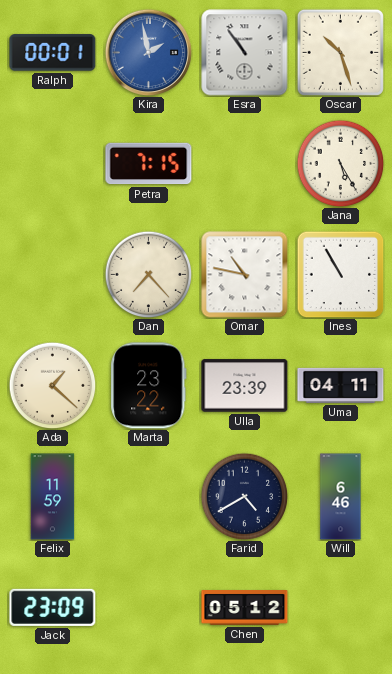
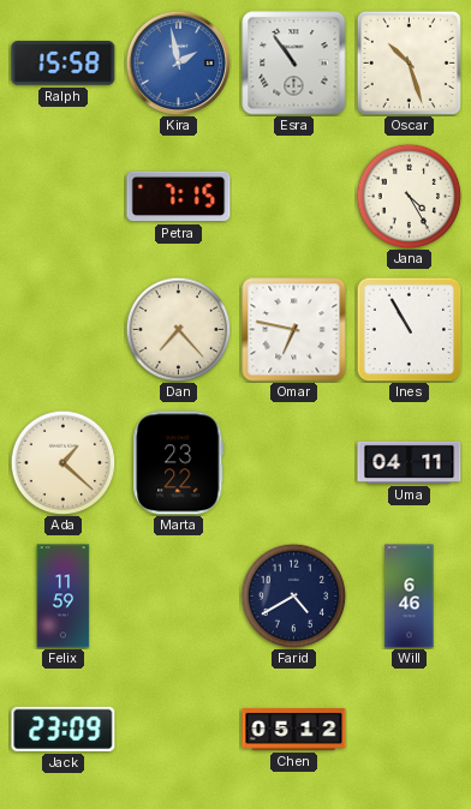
Ralph: 00:01 -> 15:58
Jana: 5:25 -> 4:25
Omar: 10:47 -> 6:47
Ulla: 23:39 -> none
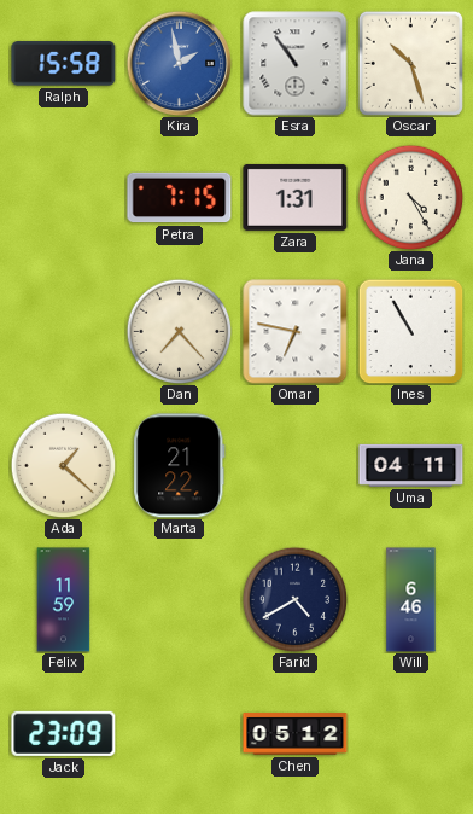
Zara: none -> 1:31
Marta: 23:22 -> 21:22
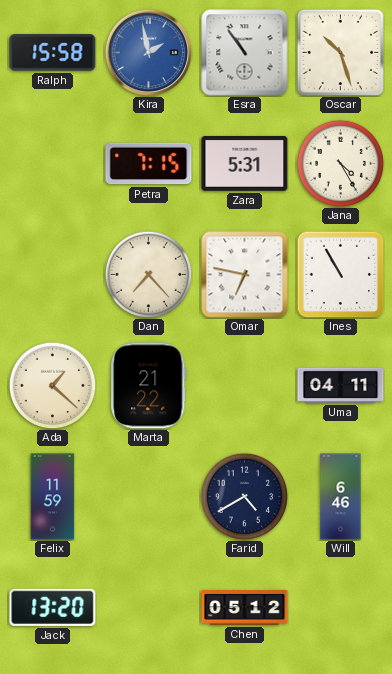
Zara: 1:31 -> 5:31
Jack: 23:09 -> 13:20
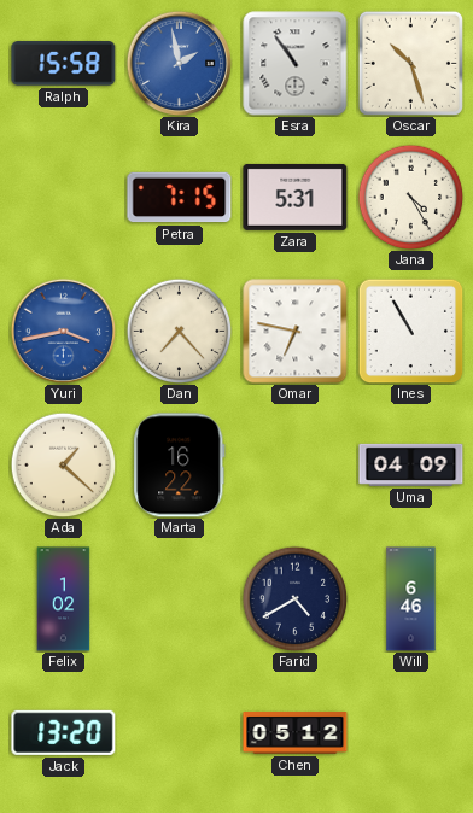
Yuri: none -> 3:43
Marta: 21:22 -> 16:22
Uma: 04:11 -> 04:09
Felix: 11:59 -> 1:02
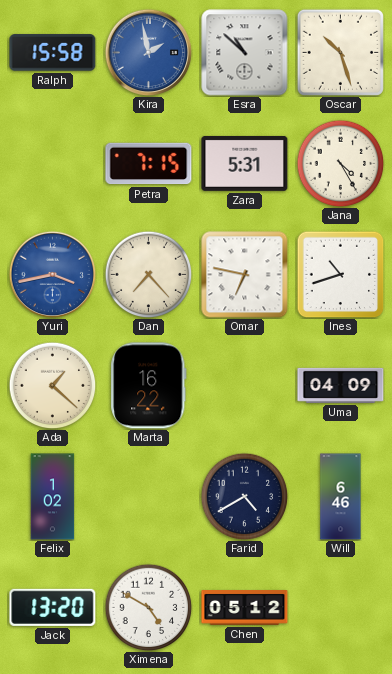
Esra: 10:54 -> 10:52
Ines: 10:55 -> 10:42
Ximena: none -> 4:50
